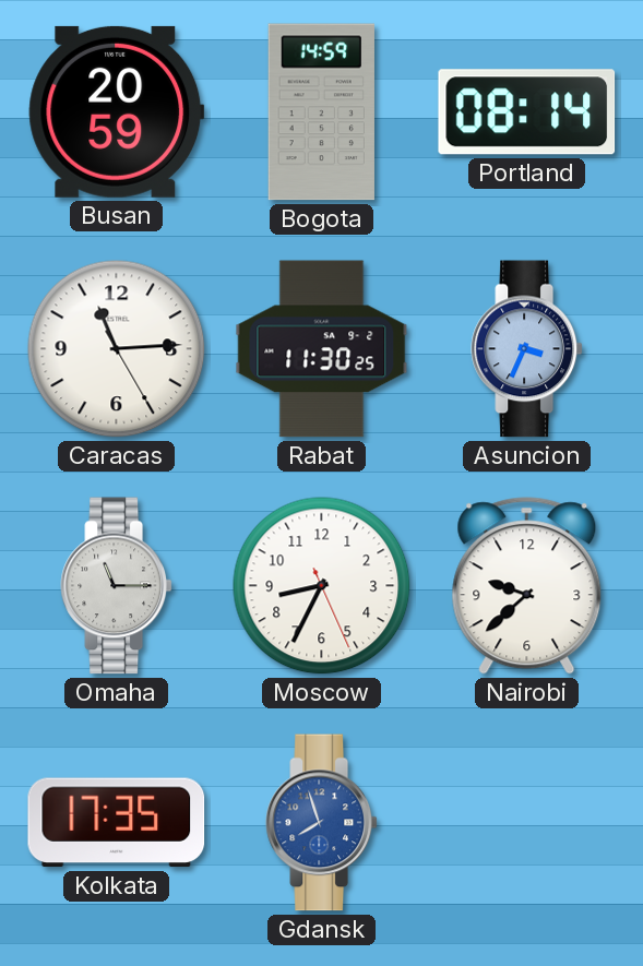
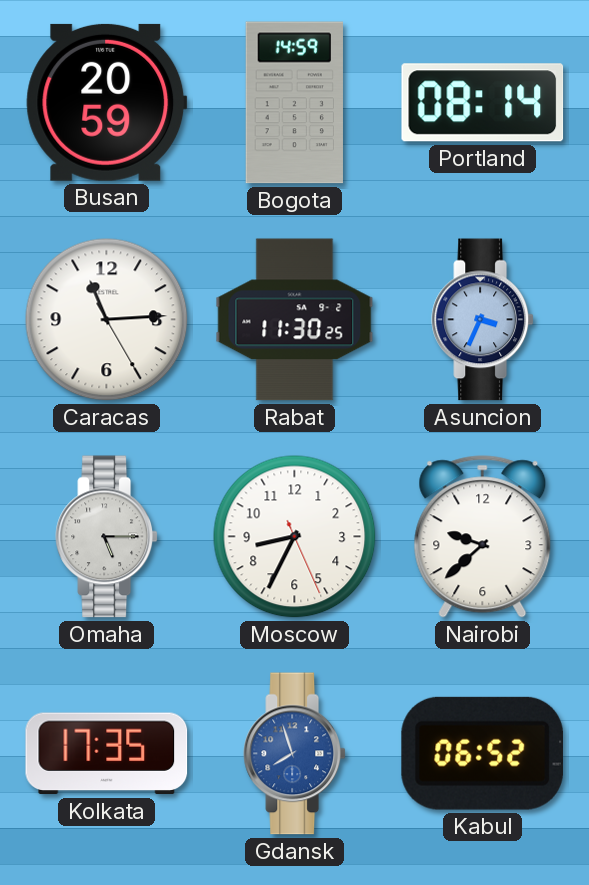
Omaha: 11:15 -> 5:15
Kabul: none -> 06:52
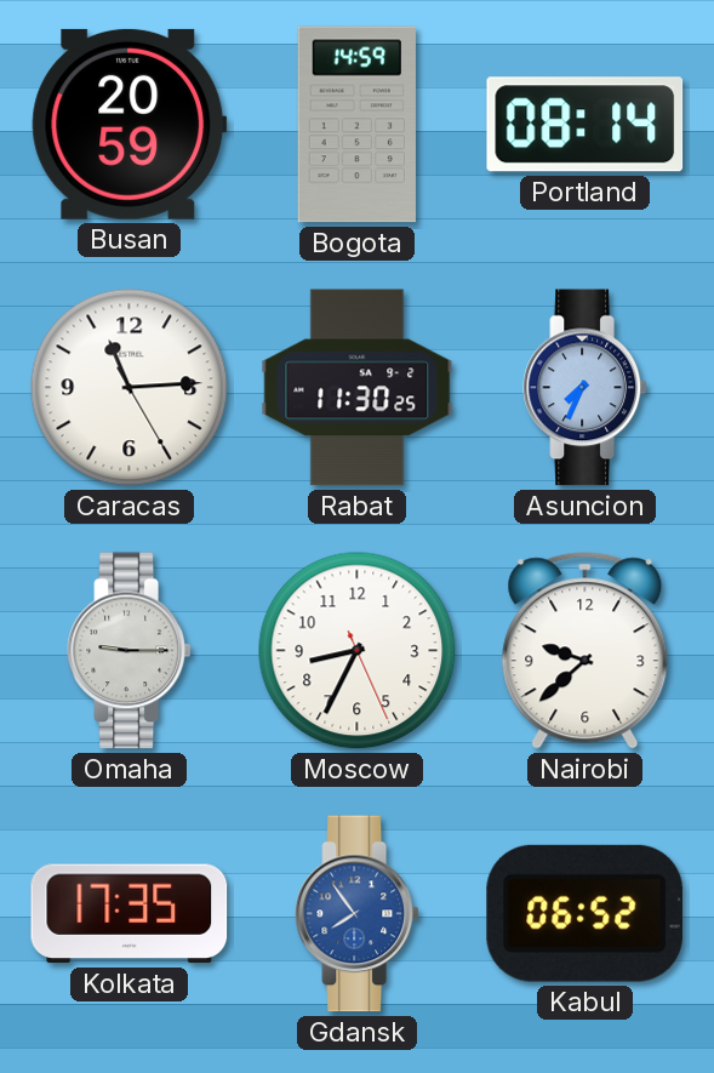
Asuncion: 3:34 -> 7:34
Omaha: 5:15 -> 9:15
Gdansk: 7:57 -> 7:54
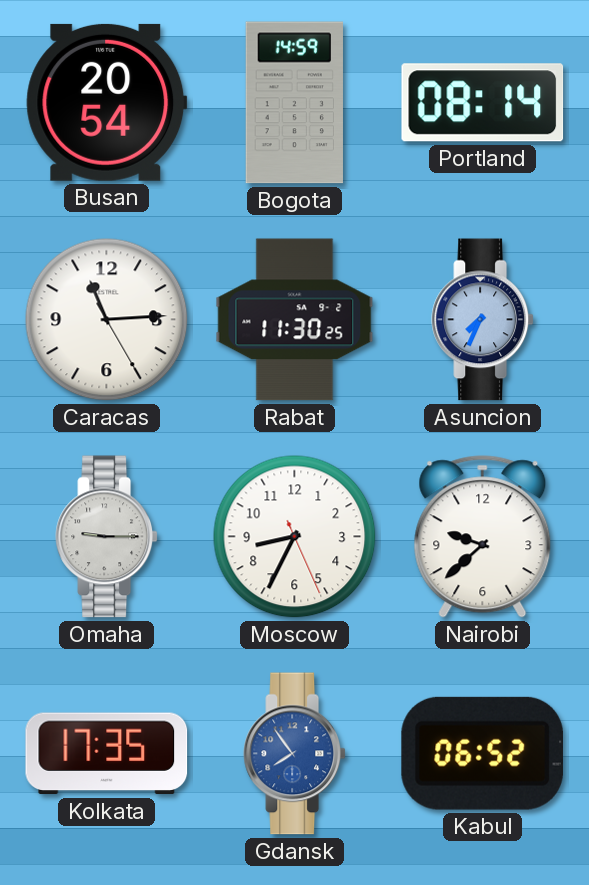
Busan: 20:59 -> 20:54
